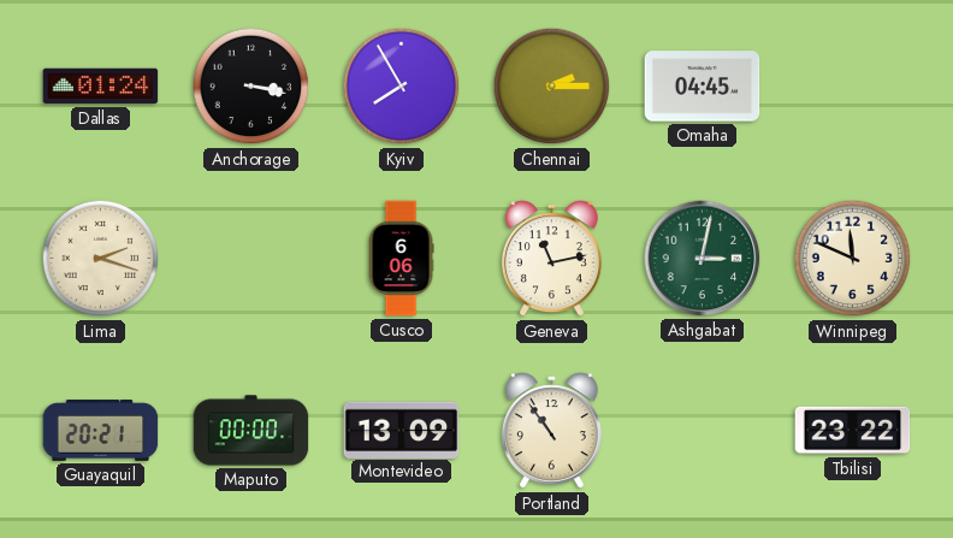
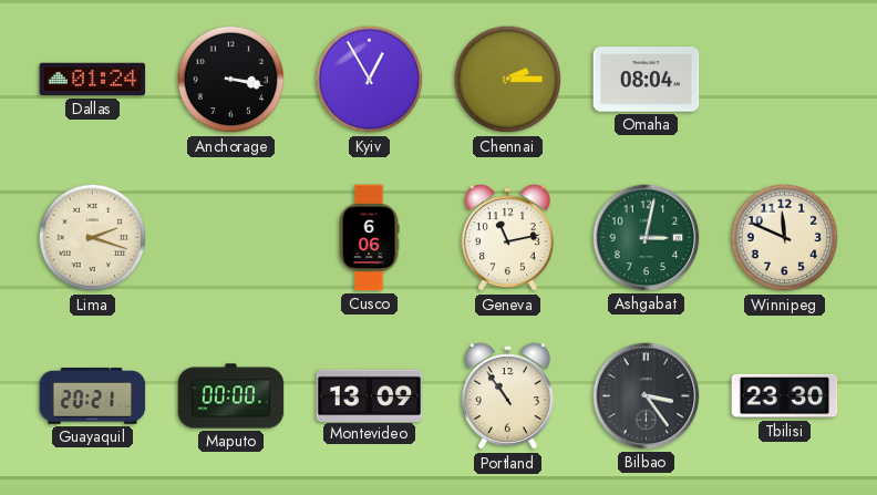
Kyiv: 7:55 -> 12:55
Omaha: 04:45 -> 08:04
Bilbao: none -> 3:24
Tbilisi: 23:22 -> 23:30
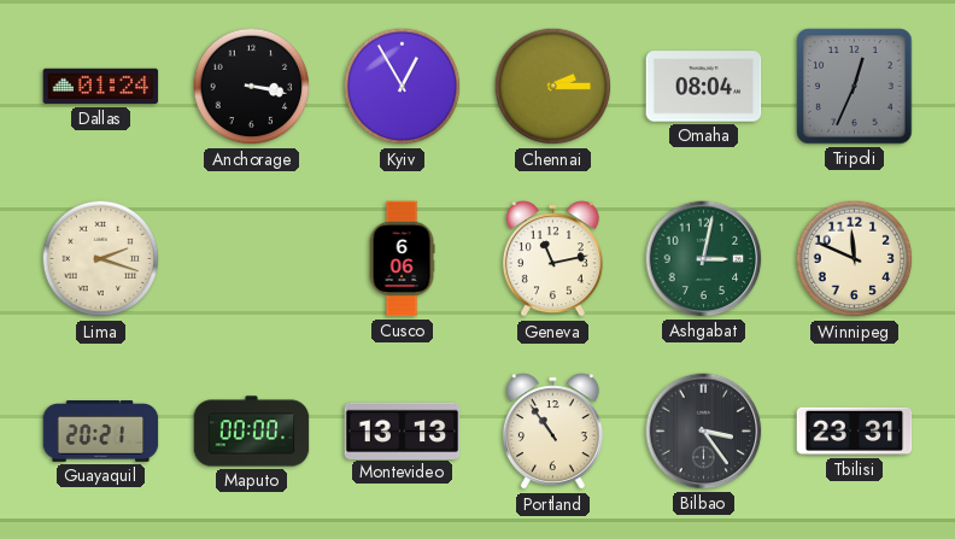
Tripoli: none -> 12:34
Montevideo: 13:09 -> 13:13
Tbilisi: 23:30 -> 23:31
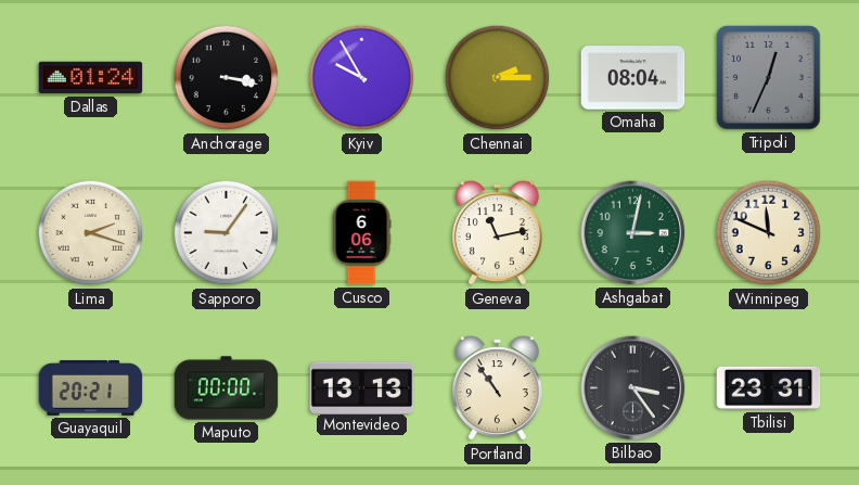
Kyiv: 12:55 -> 9:55
Sapporo: none -> 9:06
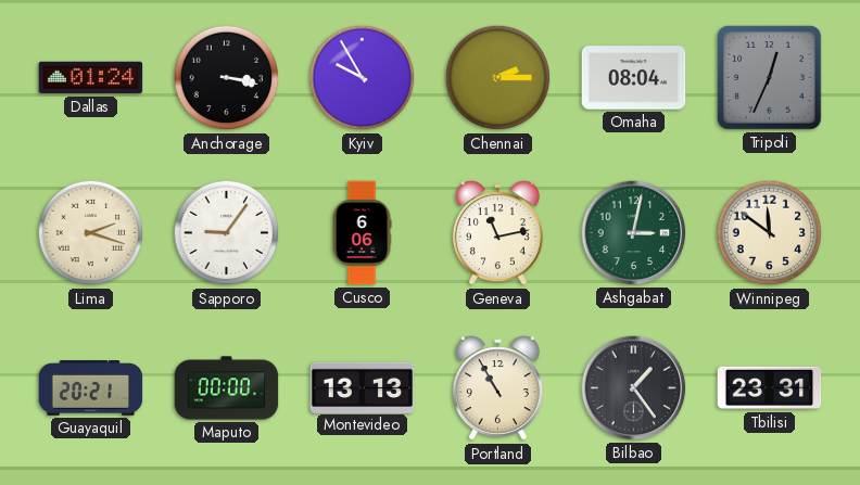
Winnipeg: 11:49 -> 11:51
Portland: 10:54 -> 10:55
Bilbao: 3:24 -> 1:24
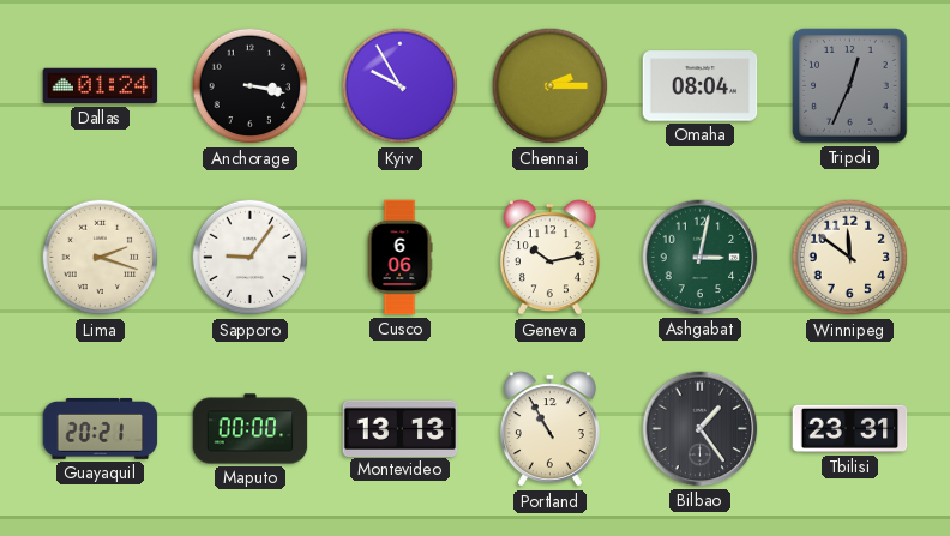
Geneva: 11:13 -> 10:13
